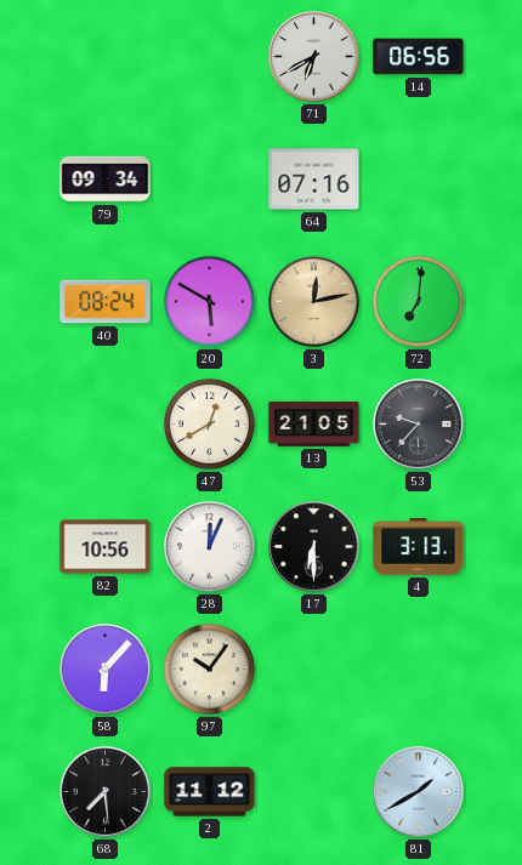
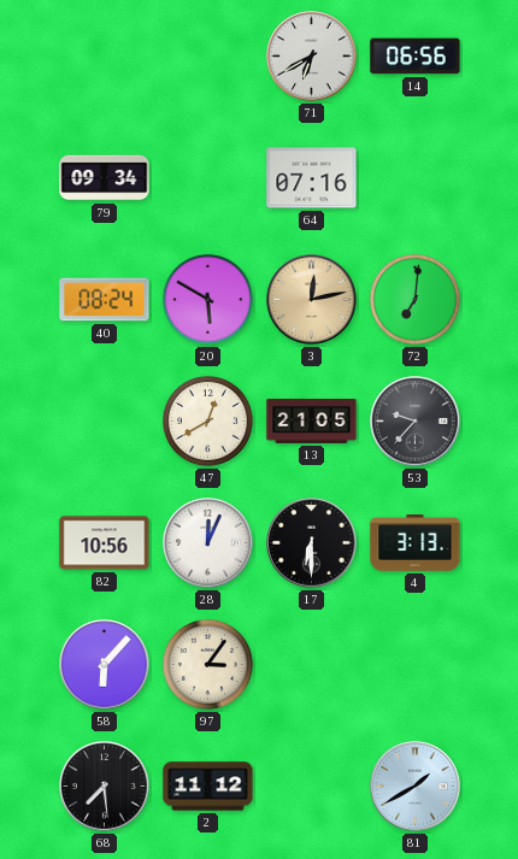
97: 10:06 -> 3:06
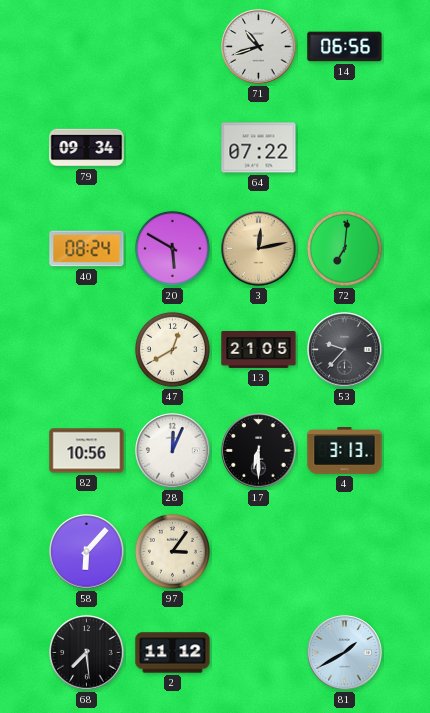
71: 6:40 -> 10:42
64: 07:16 -> 07:22
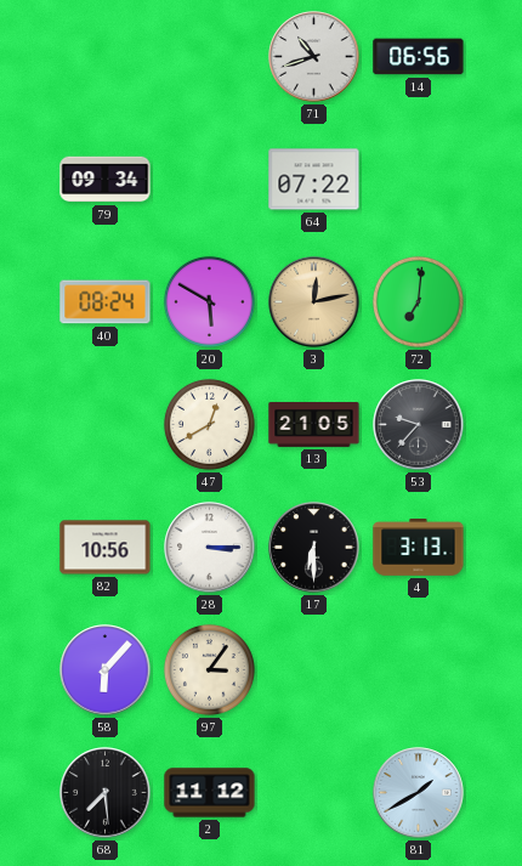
28: 12:04 -> 3:15
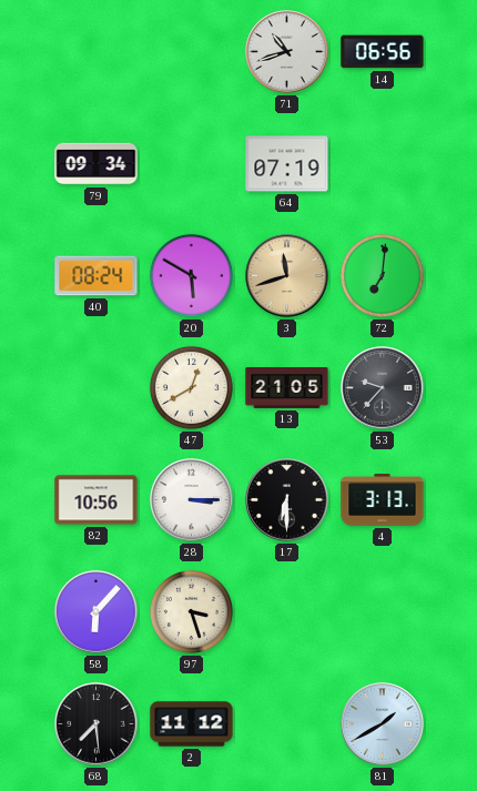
64: 07:22 -> 07:19
3: 12:13 -> 11:42
97: 3:06 -> 3:27
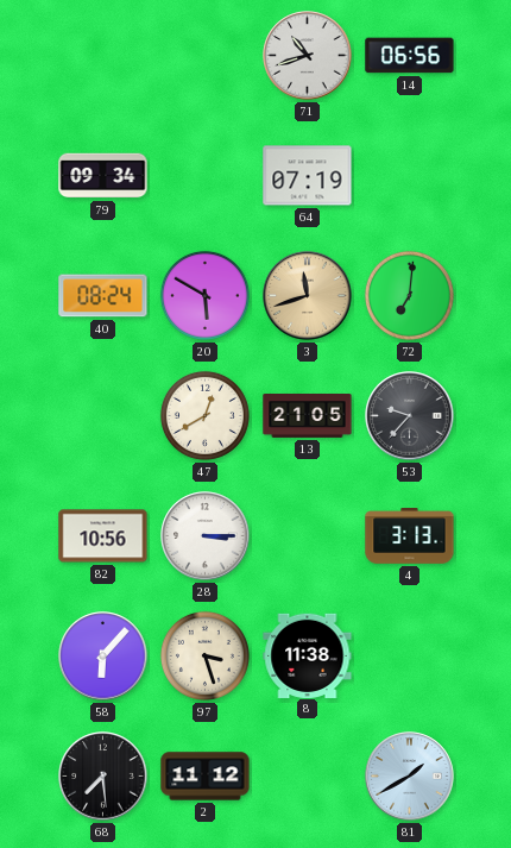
17: 6:30 -> none
8: none -> 11:38
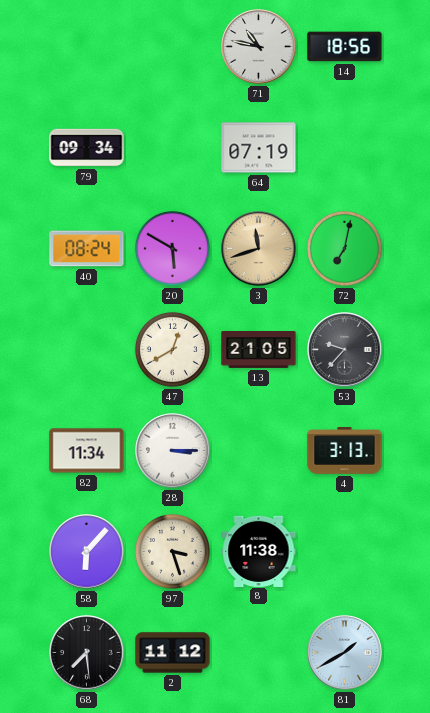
71: 10:42 -> 10:47
14: 06:56 -> 18:56
72: 7:01 -> 7:02
82: 10:56 -> 11:34
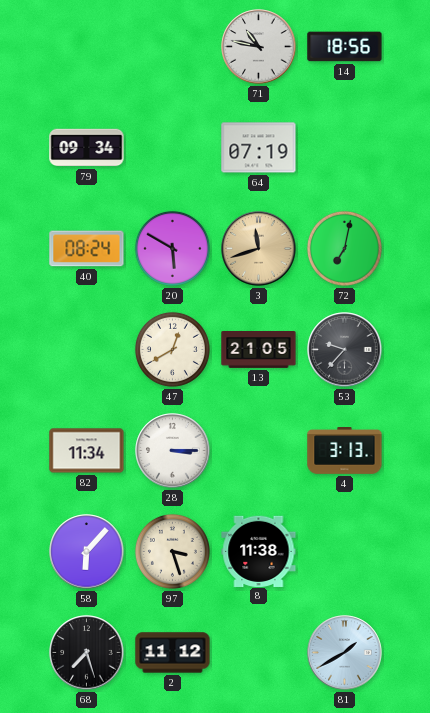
68: 7:29 -> 7:27
